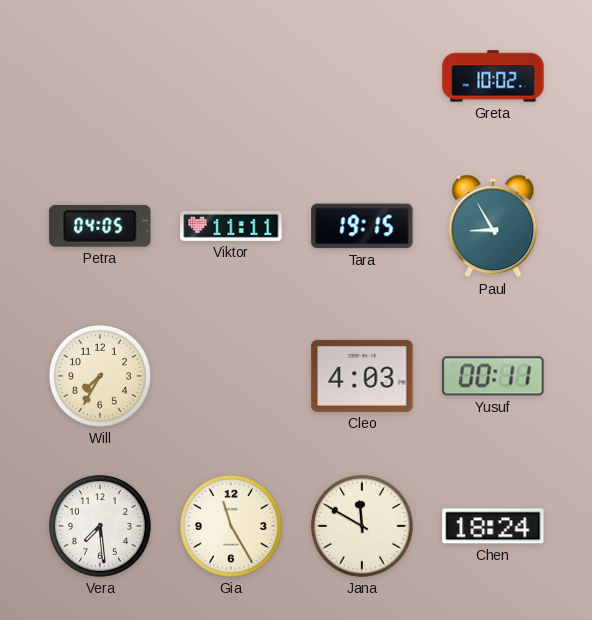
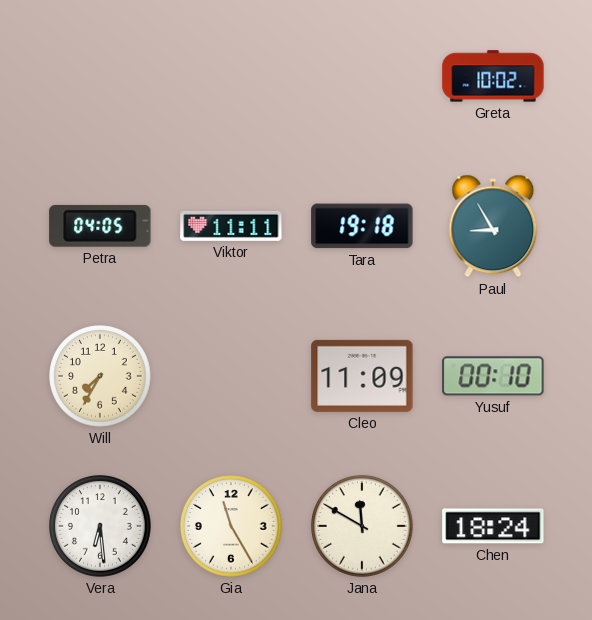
Tara: 19:15 -> 19:18
Cleo: 4:03 -> 11:09
Yusuf: 00:11 -> 00:10
Vera: 7:29 -> 6:29
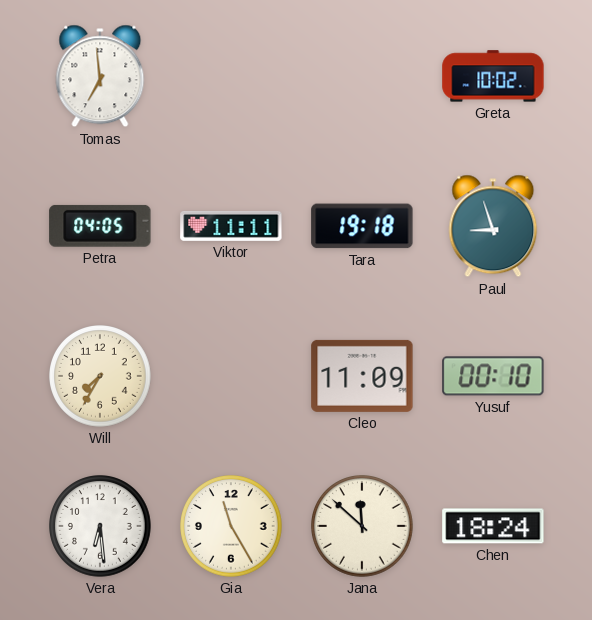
Tomas: none -> 6:59
Paul: 8:55 -> 8:57
Jana: 11:50 -> 11:52
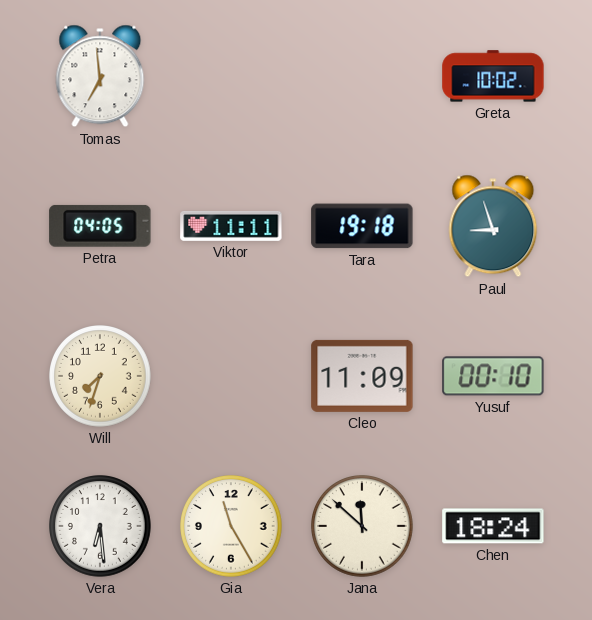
Will: 7:35 -> 7:33
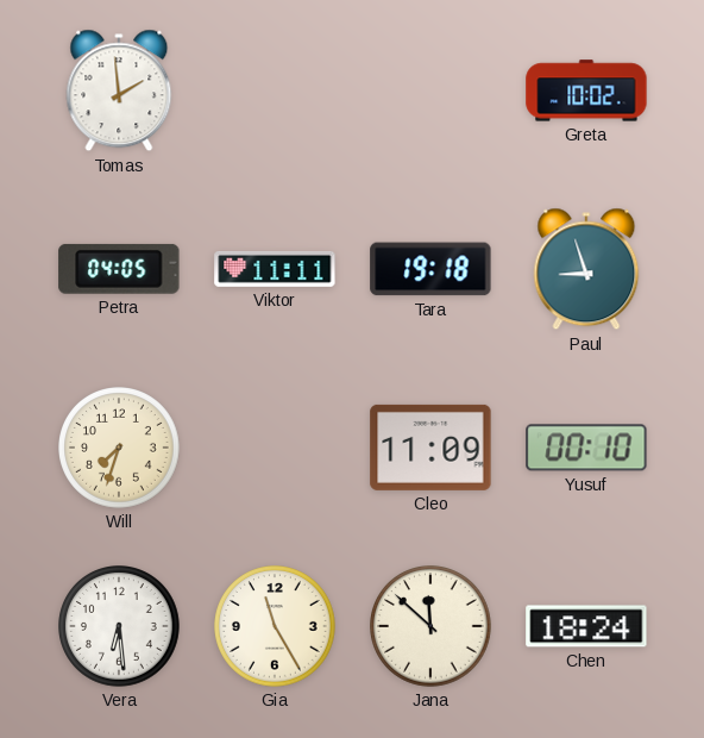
Tomas: 6:59 -> 1:59
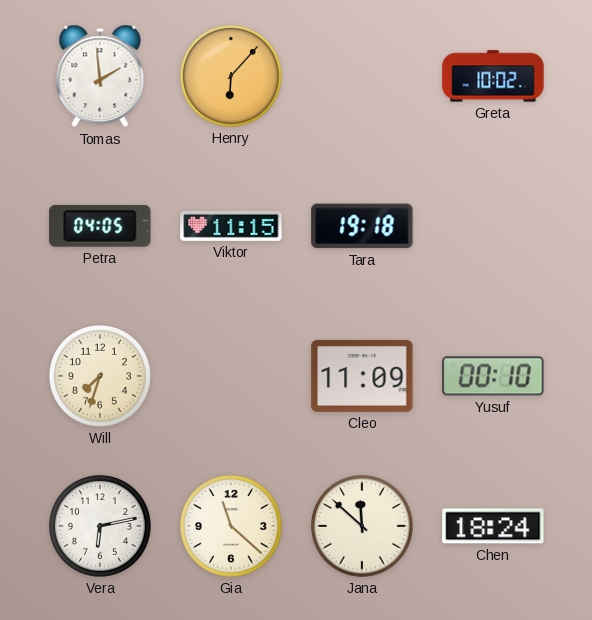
Henry: none -> 6:07
Viktor: 11:11 -> 11:15
Paul: 8:57 -> none
Vera: 6:29 -> 6:13
Gia: 11:25 -> 11:22
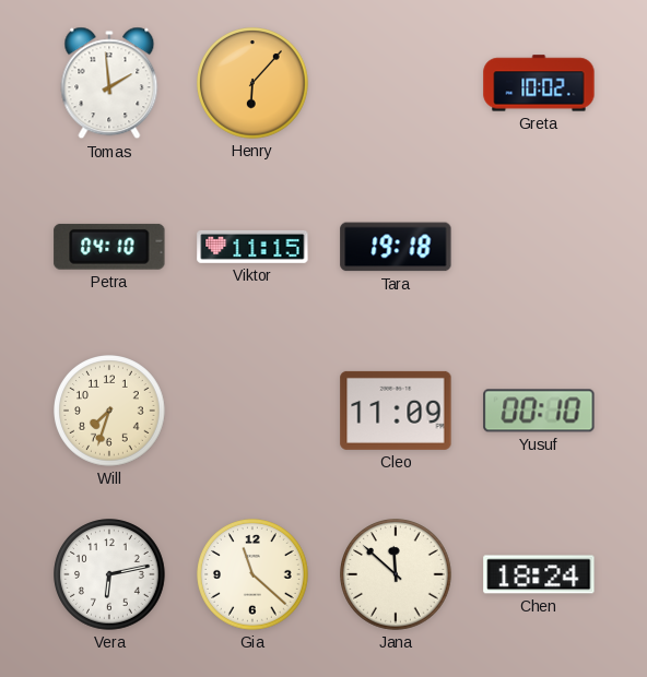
Petra: 04:05 -> 04:10
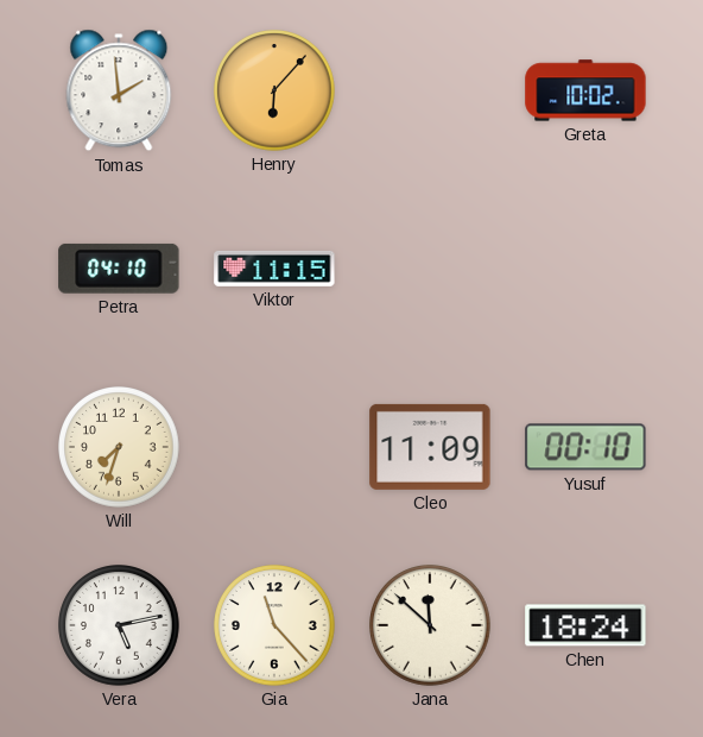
Tara: 19:18 -> none
Vera: 6:13 -> 5:13
Gia: 11:22 -> 11:23
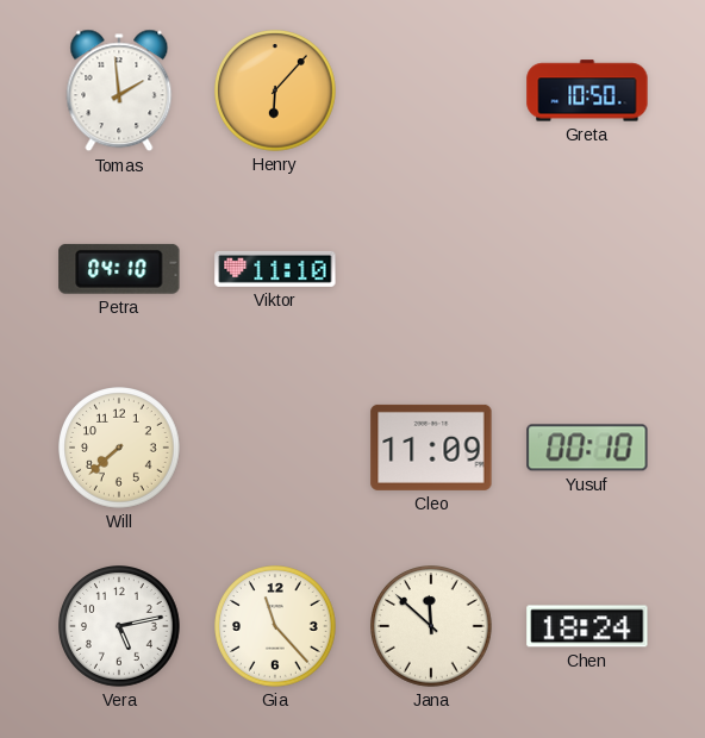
Greta: 10:02 -> 10:50
Viktor: 11:15 -> 11:10
Will: 7:33 -> 7:38
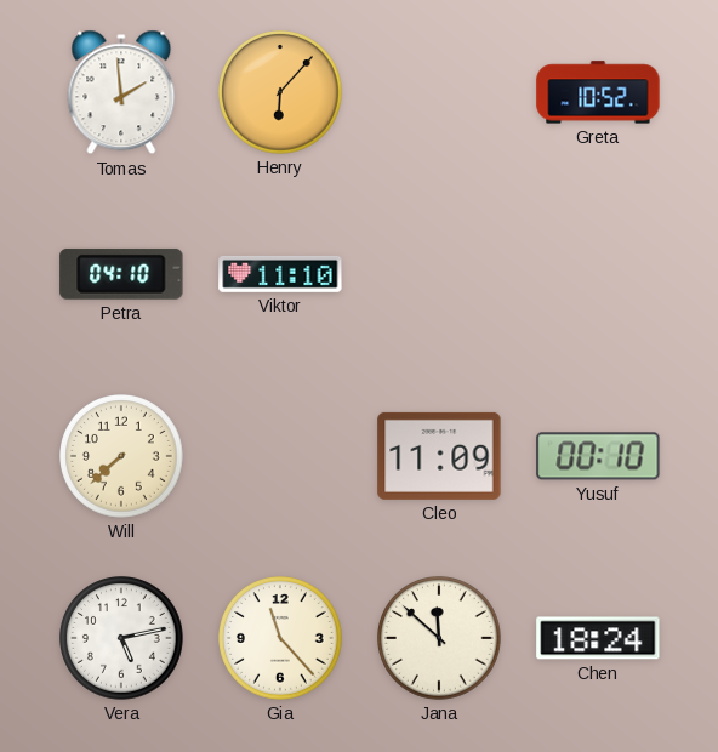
Greta: 10:50 -> 10:52
